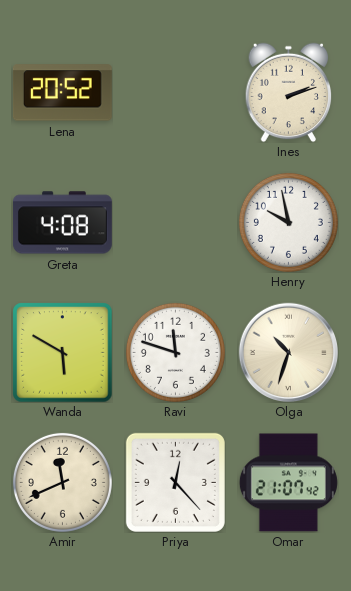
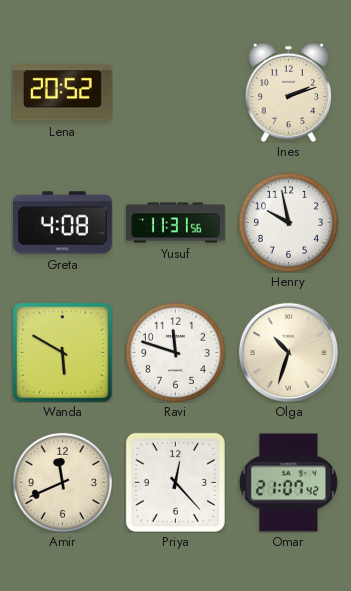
Yusuf: none -> 11:31
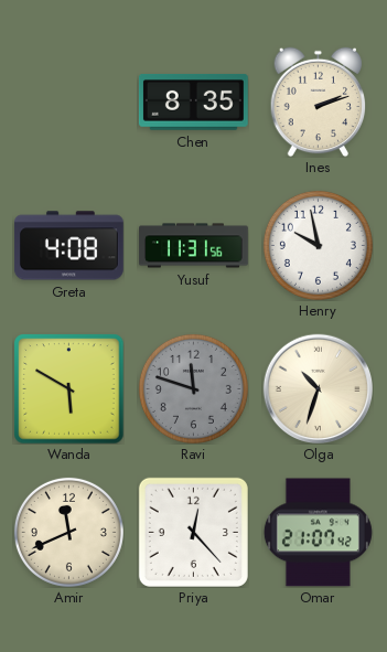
Lena: 20:52 -> none
Chen: none -> 8:35
Ravi dial: white -> grey
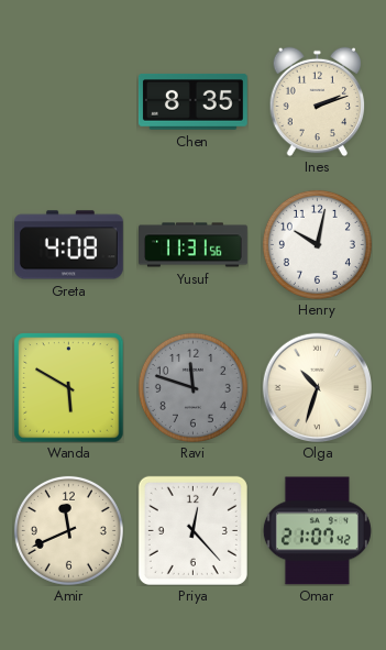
Henry: 9:58 -> 10:02
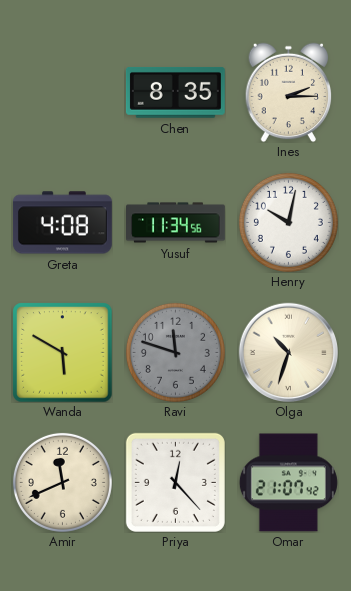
Ines: 2:12 -> 2:15
Yusuf: 11:31 -> 11:34
